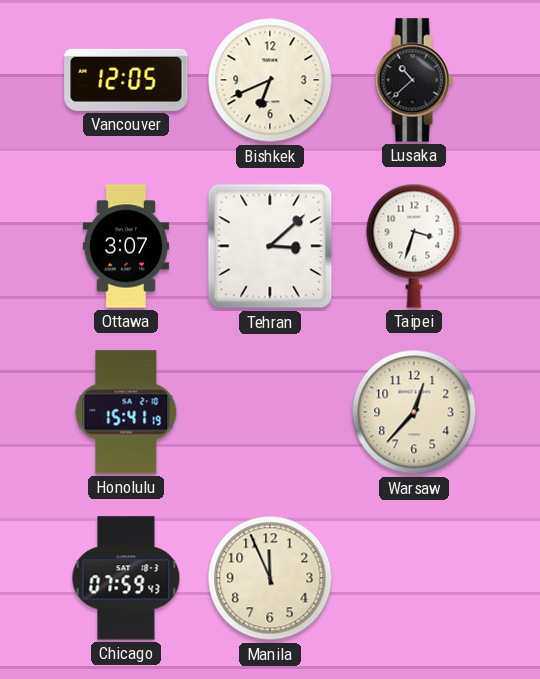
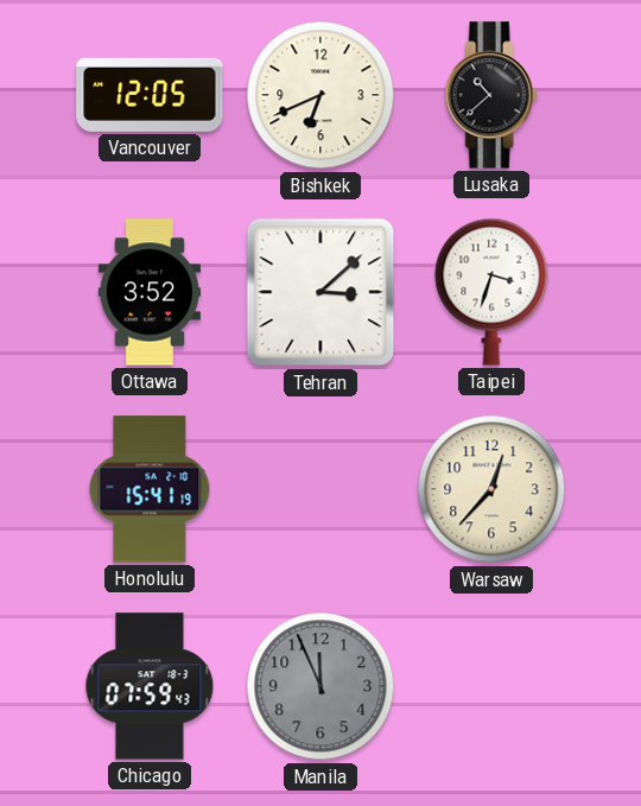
Ottawa: 3:07 -> 3:52
Manila dial: cream -> grey
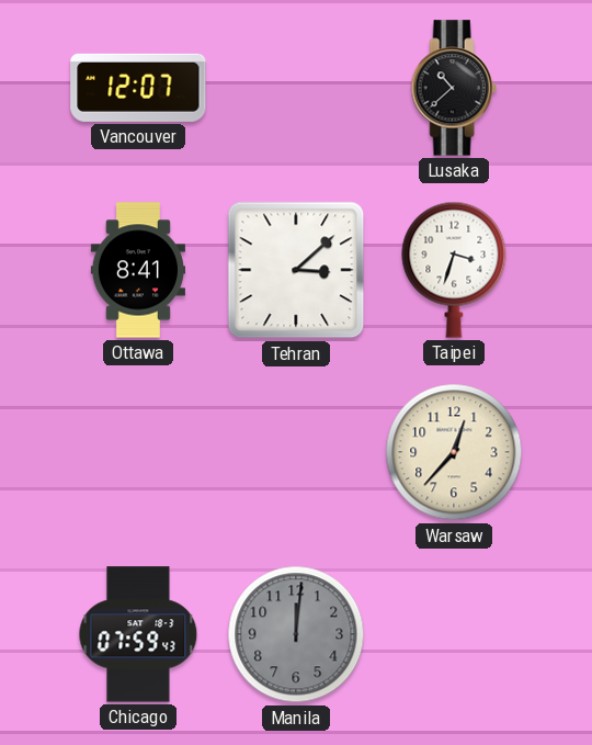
Vancouver: 12:05 -> 12:07
Bishkek: 6:41 -> none
Ottawa: 3:52 -> 8:41
Honolulu: 15:41 -> none
Manila: 11:56 -> 12:01
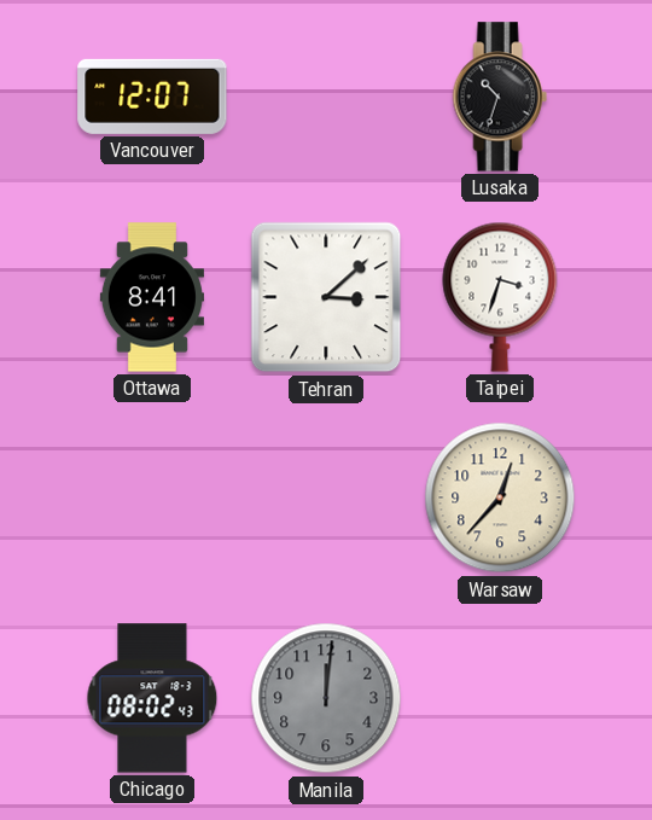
Lusaka: 10:38 -> 10:33
Chicago: 07:59 -> 08:02
